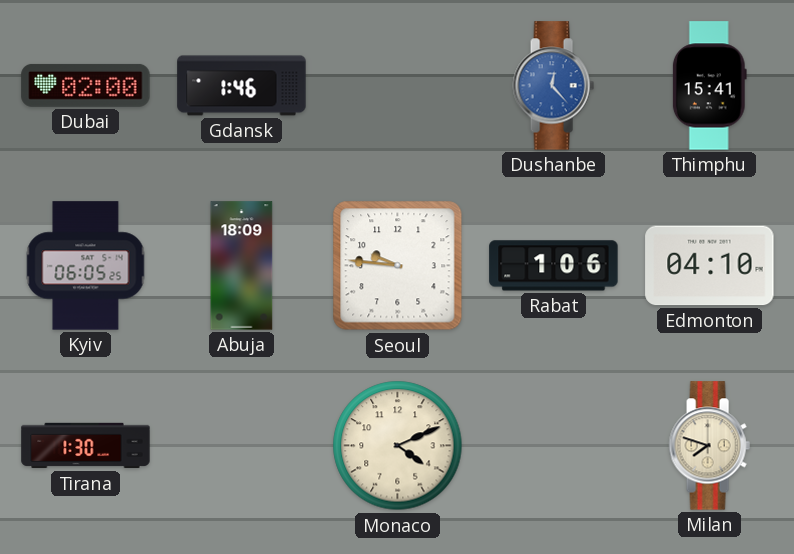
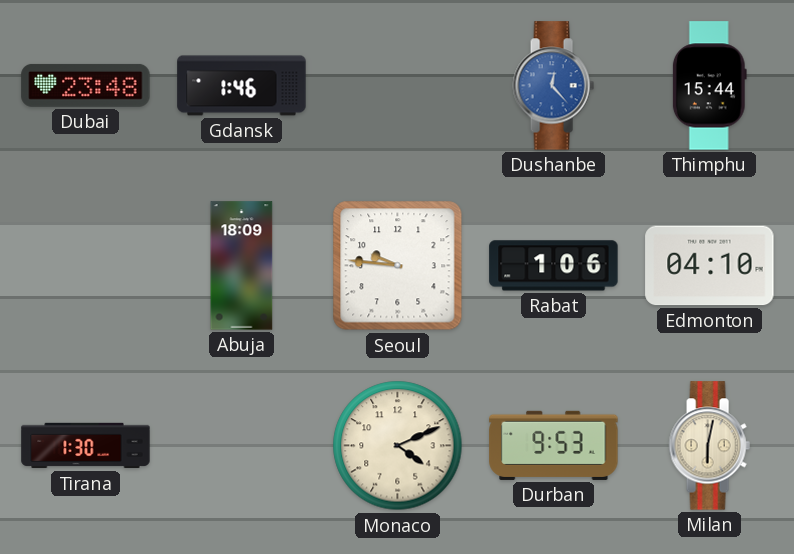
Dubai: 02:00 -> 23:48
Thimphu: 15:41 -> 15:44
Kyiv: 06:05 -> none
Durban: none -> 9:53
Milan: 7:48 -> 6:02
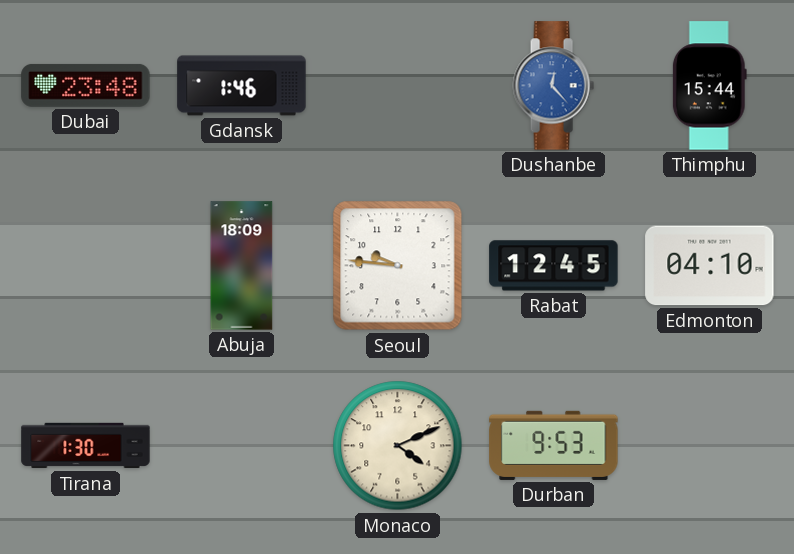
Rabat: 1:06 -> 12:45
Milan: 6:02 -> none
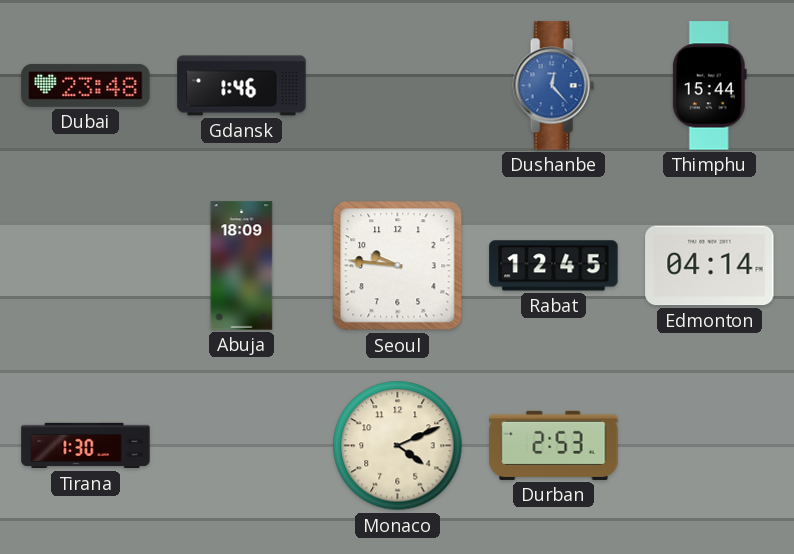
Edmonton: 04:10 -> 04:14
Durban: 9:53 -> 2:53
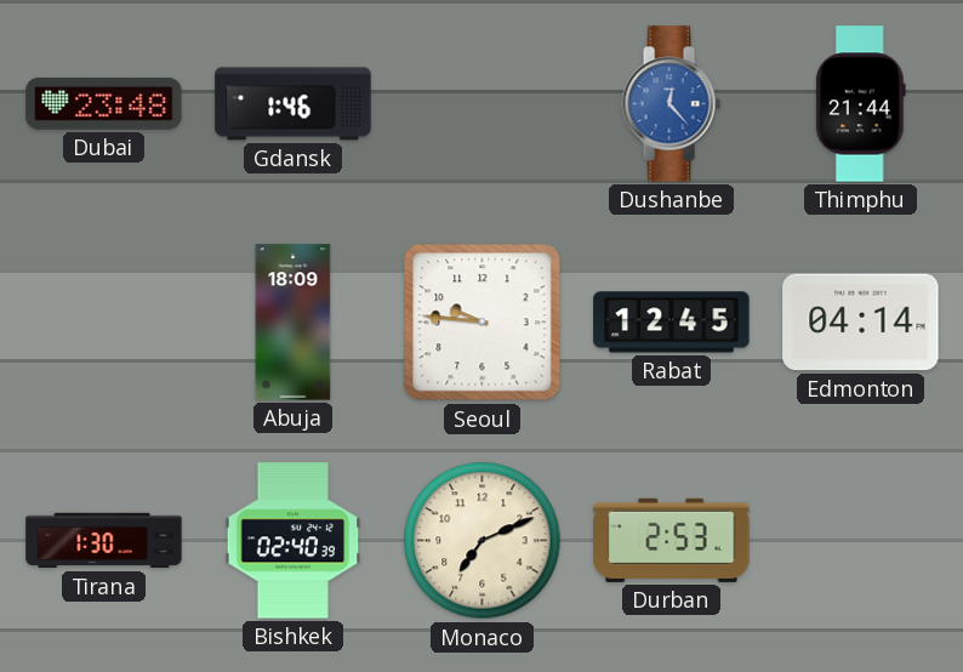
Thimphu: 15:44 -> 21:44
Bishkek: none -> 02:40
Monaco: 4:11 -> 7:11
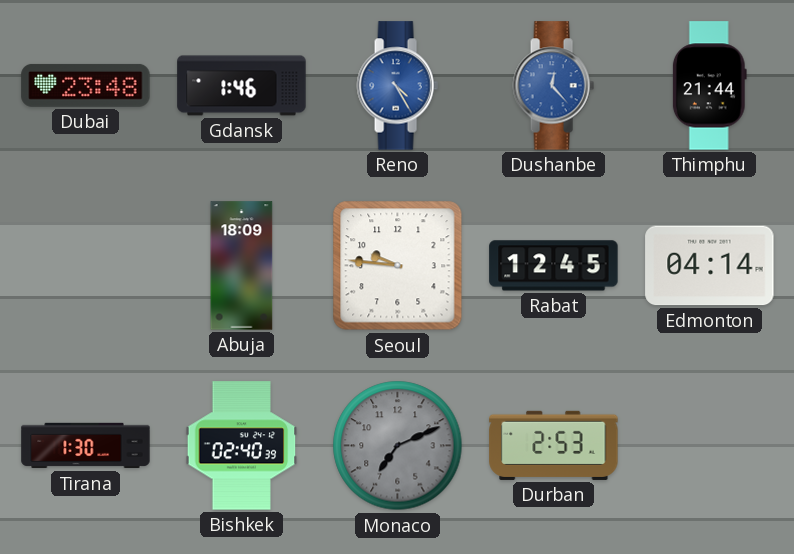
Reno: none -> 4:25
Monaco dial: cream -> grey
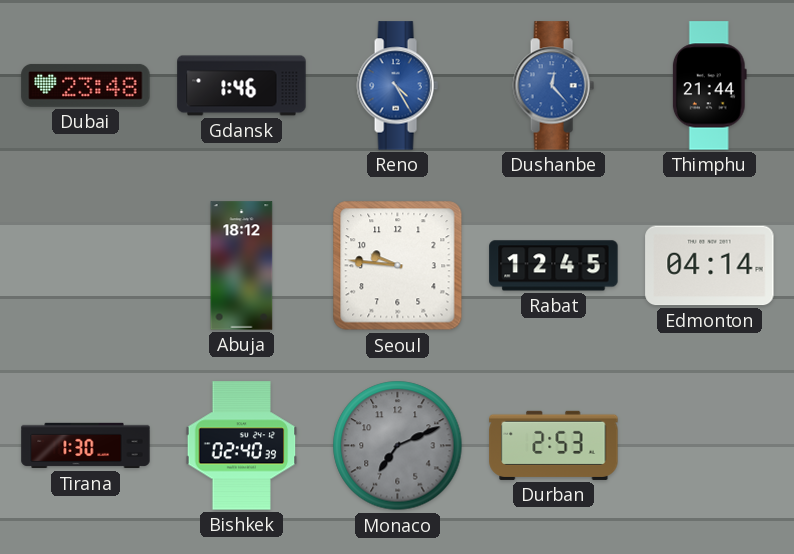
Abuja: 18:09 -> 18:12
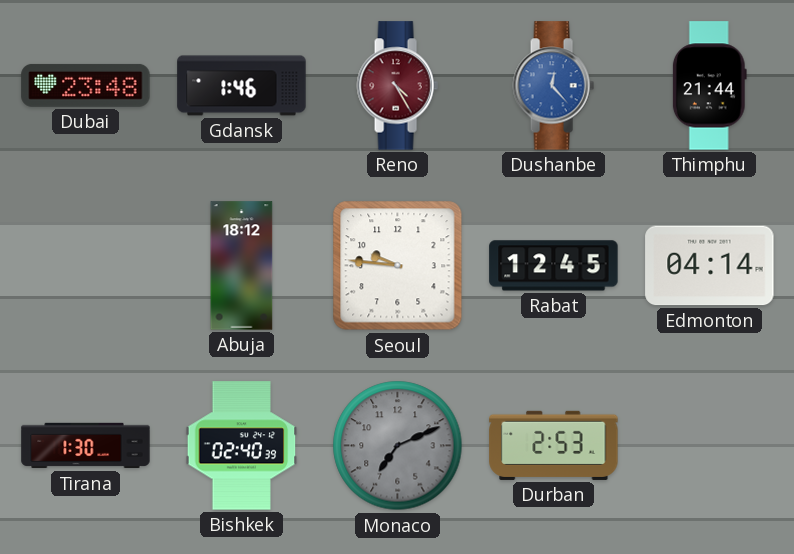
Reno dial: blue -> burgundy
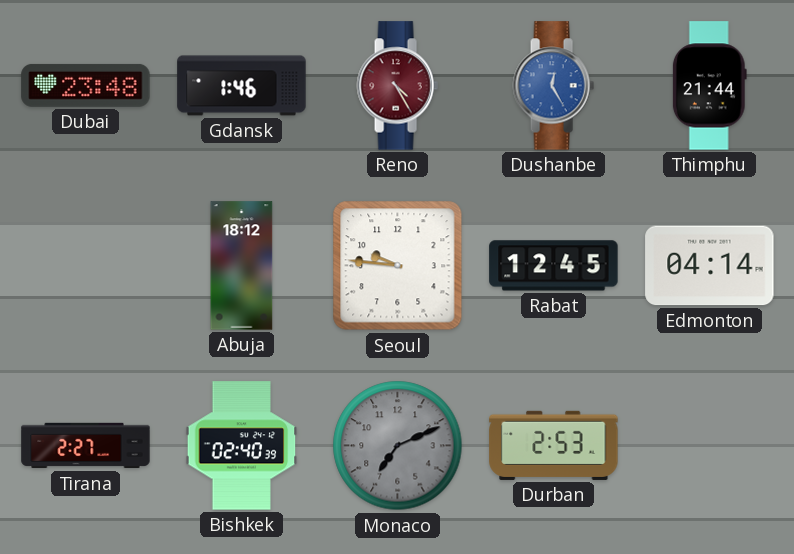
Dushanbe: 12:23 -> 12:25
Tirana: 1:30 -> 2:27
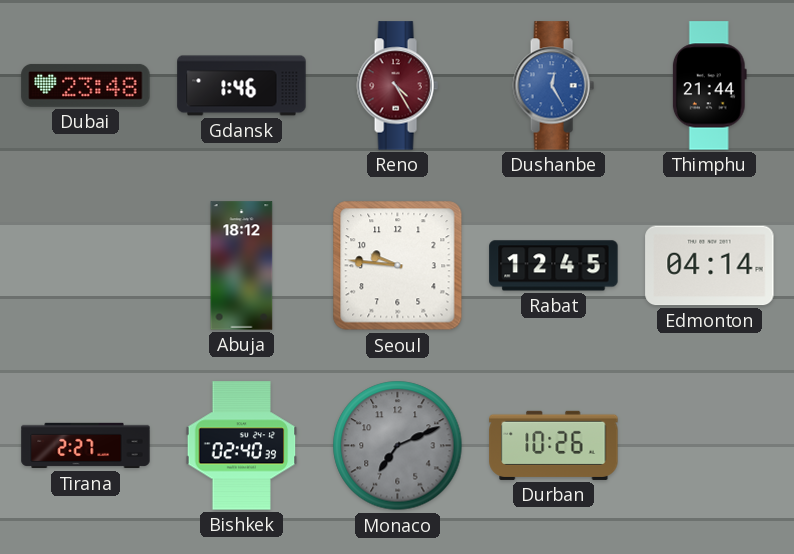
Durban: 2:53 -> 10:26
